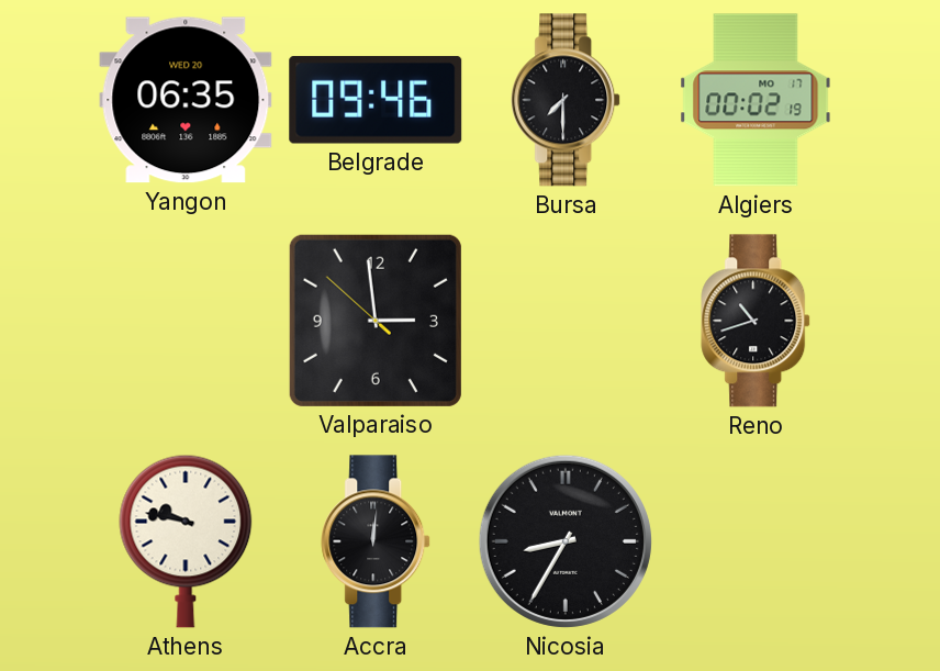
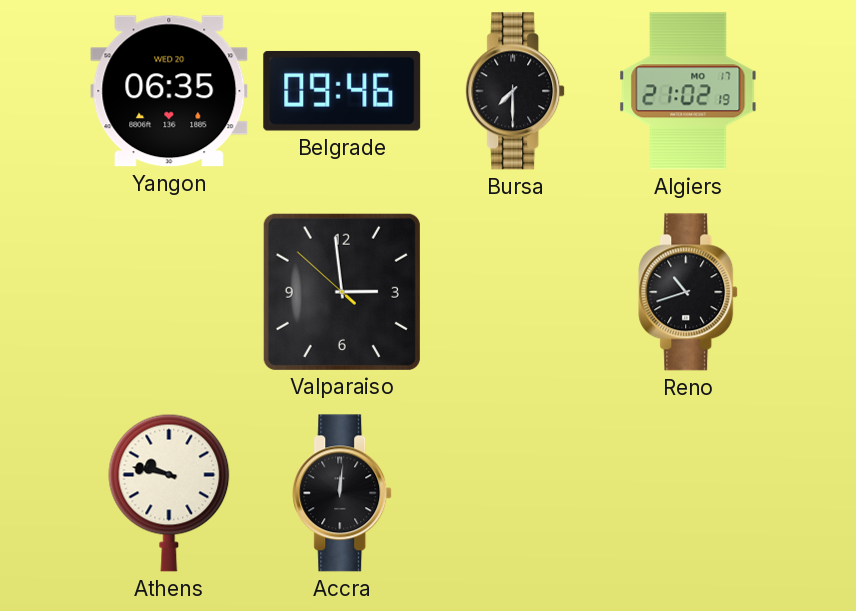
Algiers: 00:02 -> 21:02
Nicosia: 8:35 -> none
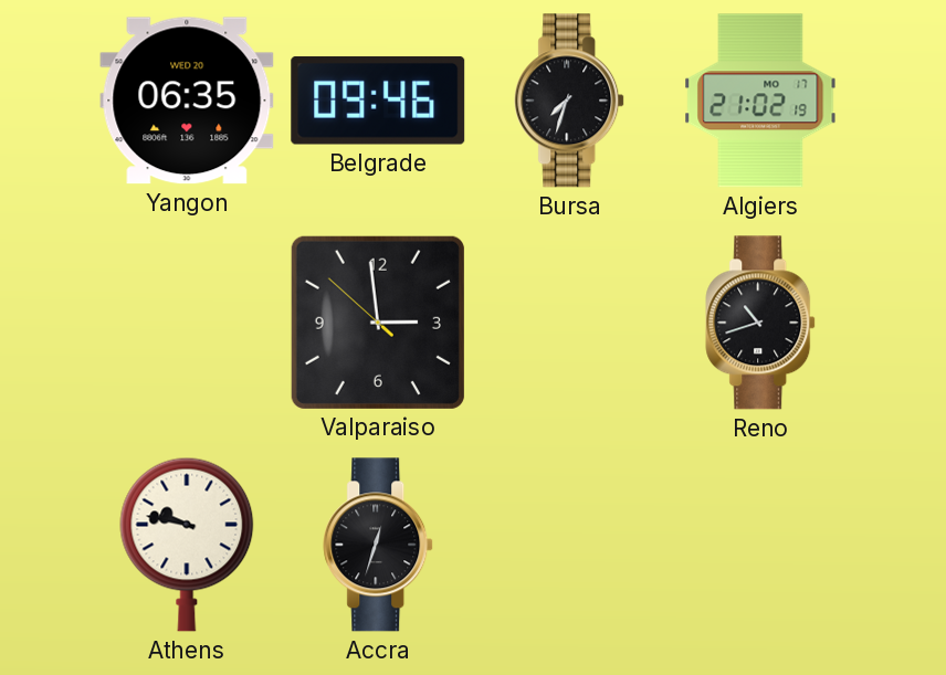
Bursa: 7:30 -> 7:33
Accra: 12:01 -> 12:33
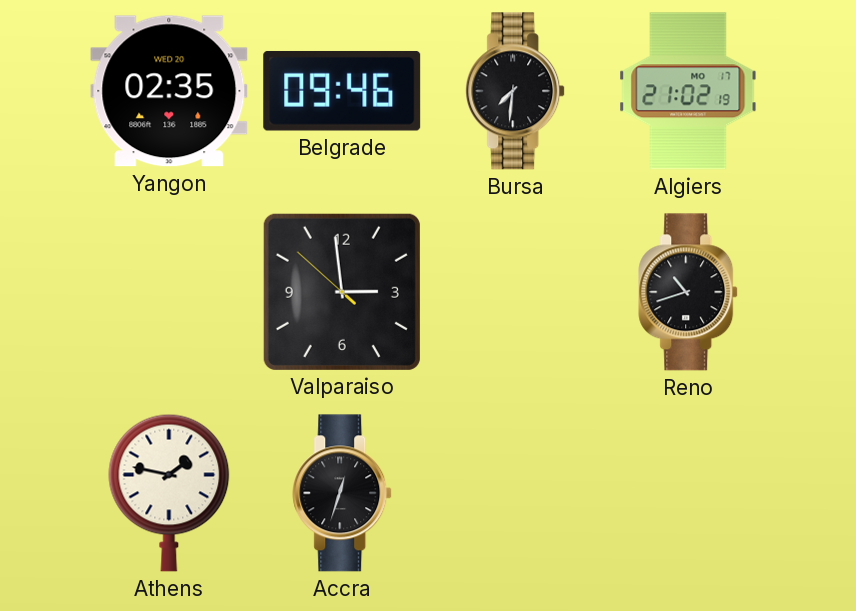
Yangon: 06:35 -> 02:35
Bursa: 7:33 -> 7:31
Athens: 9:47 -> 1:47
